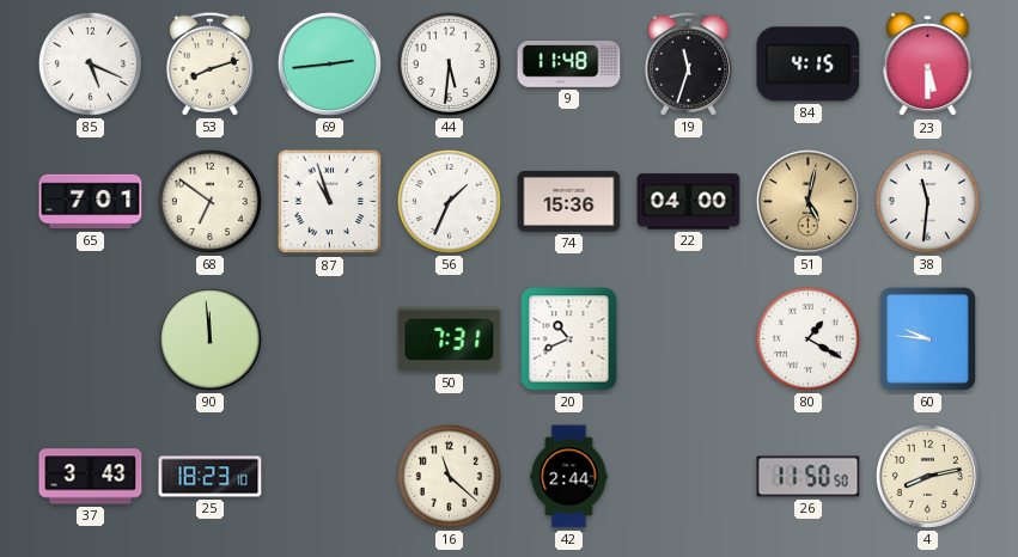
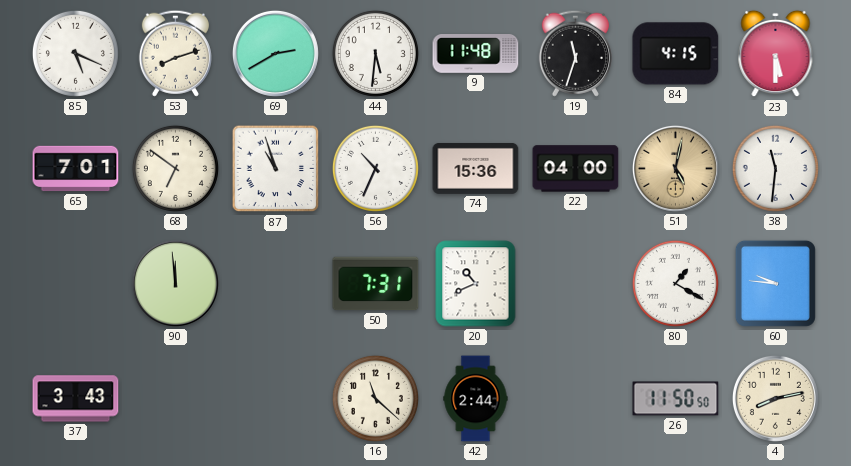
69: 2:44 -> 2:40
56: 1:34 -> 10:34
25: 18:23 -> none
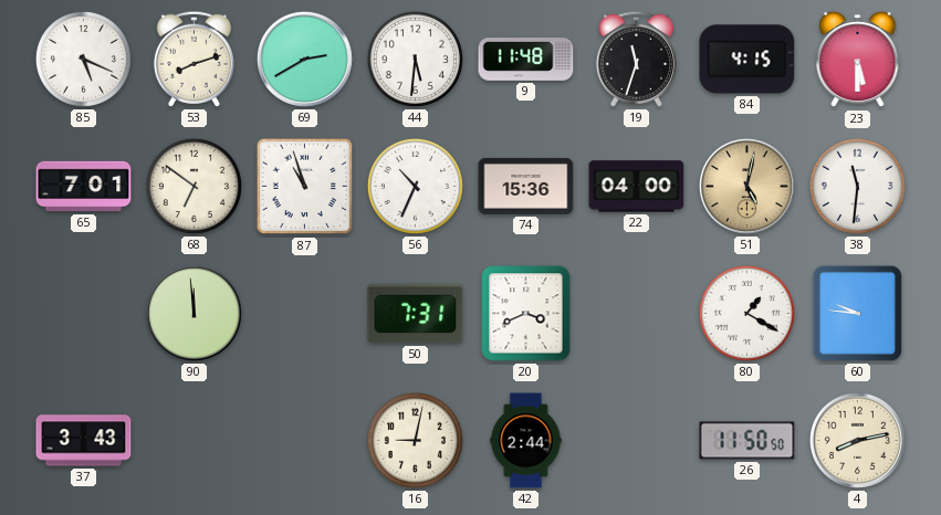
20: 10:41 -> 3:41
16: 11:22 -> 9:02
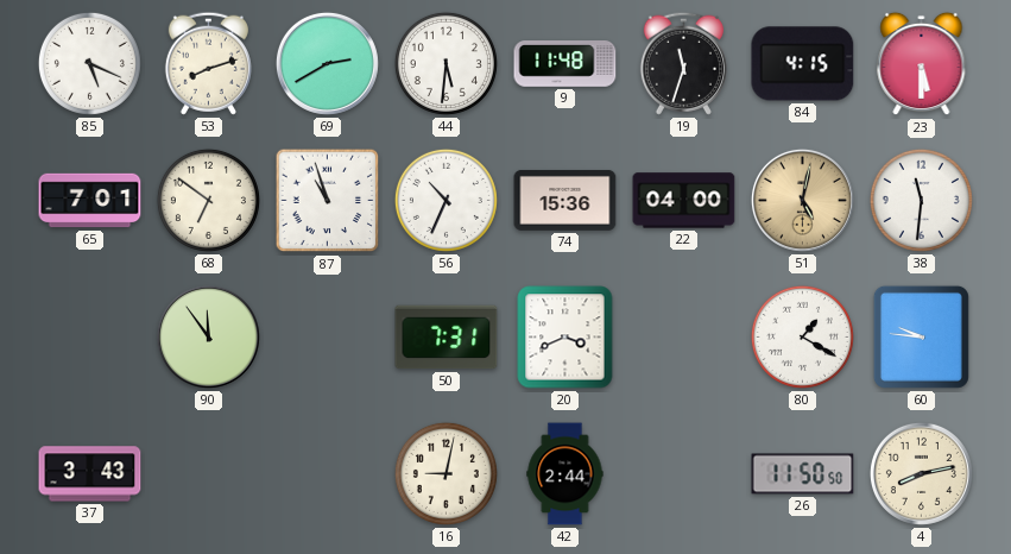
90: 11:59 -> 11:54
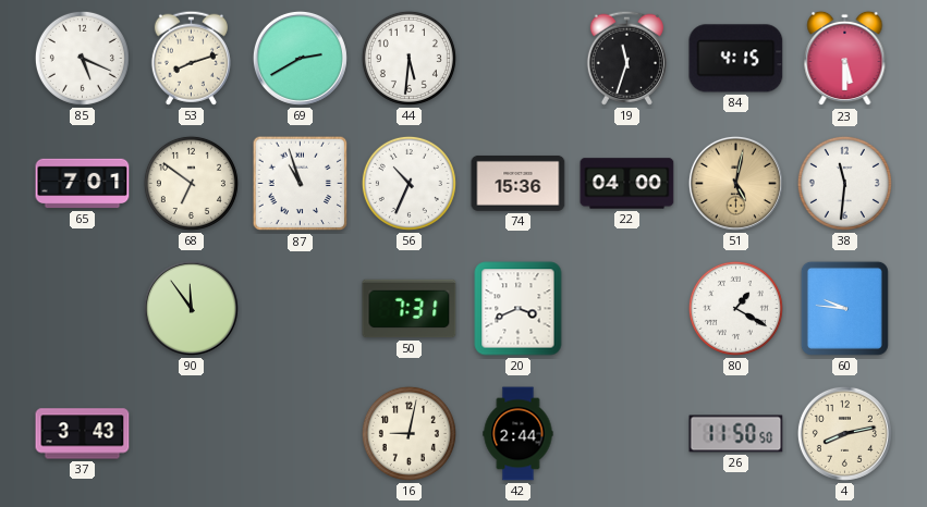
9: 11:48 -> none
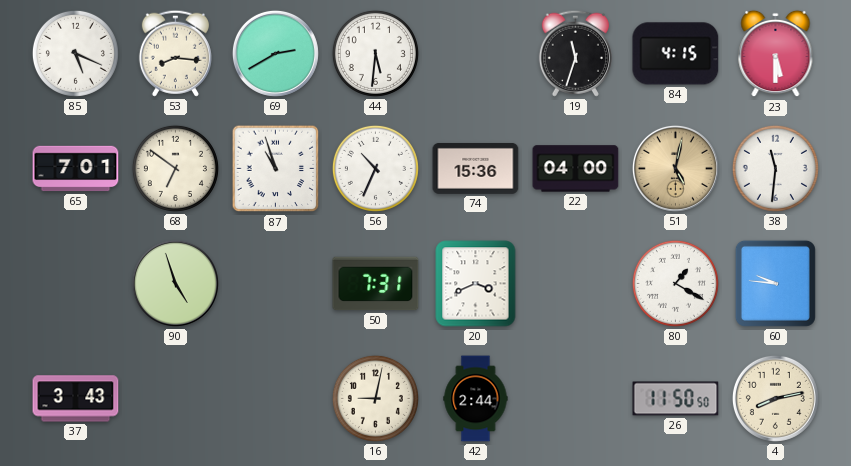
53: 8:12 -> 8:16
90: 11:54 -> 4:57
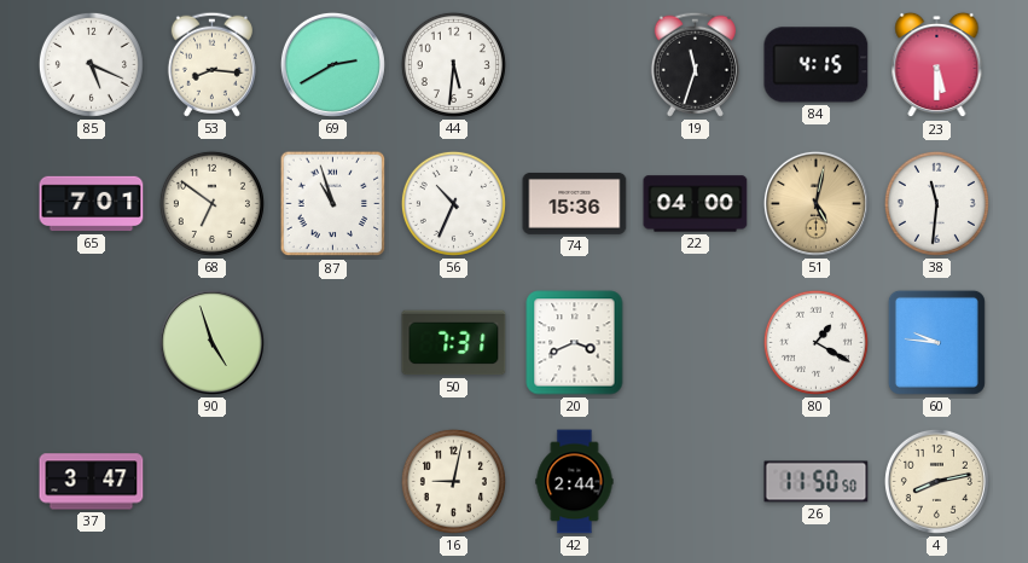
37: 3:43 -> 3:47
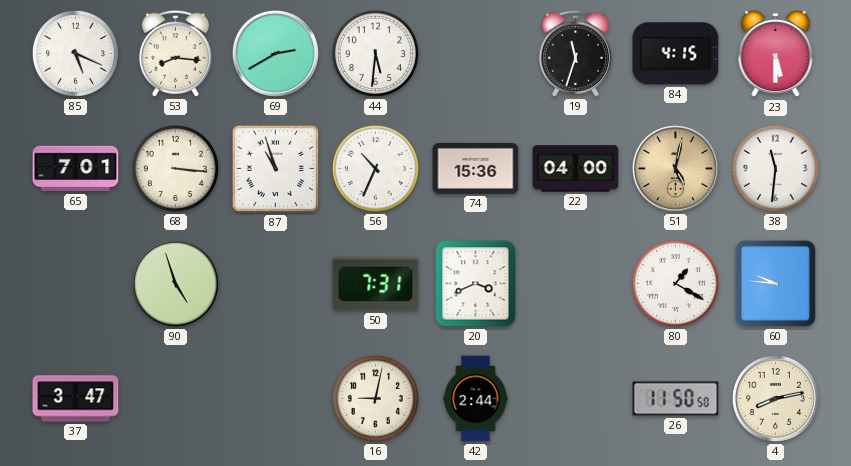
68: 6:51 -> 3:16
